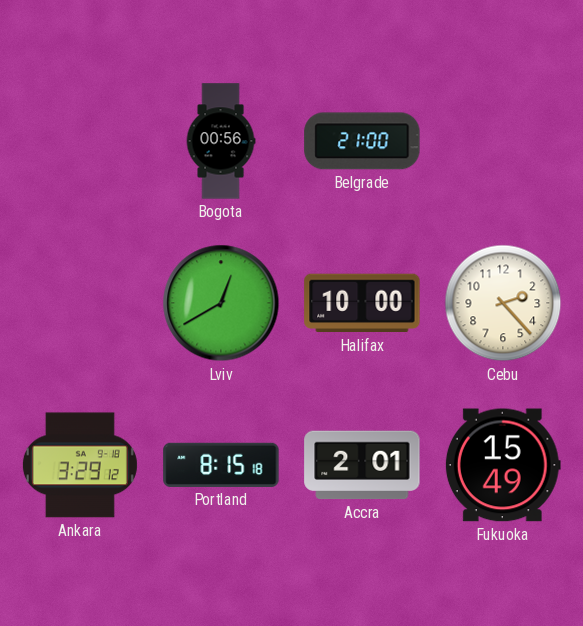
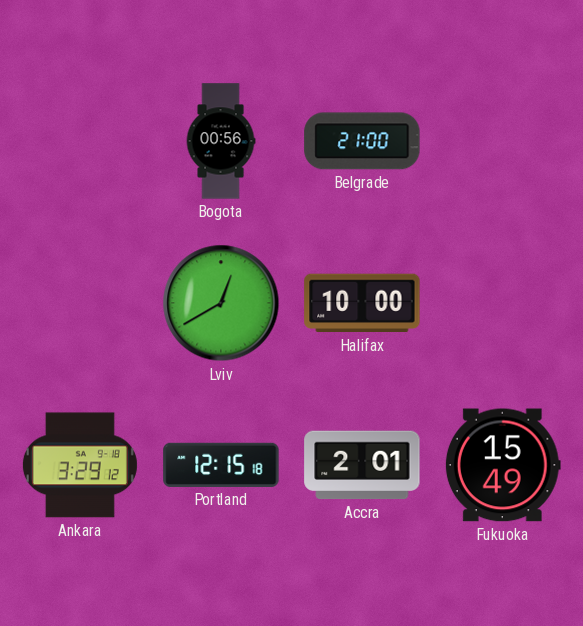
Cebu: 2:23 -> none
Portland: 8:15 -> 12:15
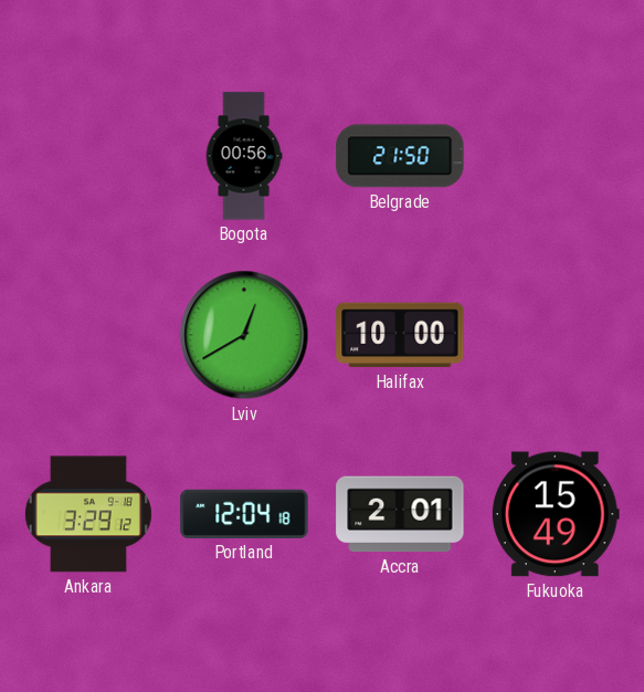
Belgrade: 21:00 -> 21:50
Portland: 12:15 -> 12:04
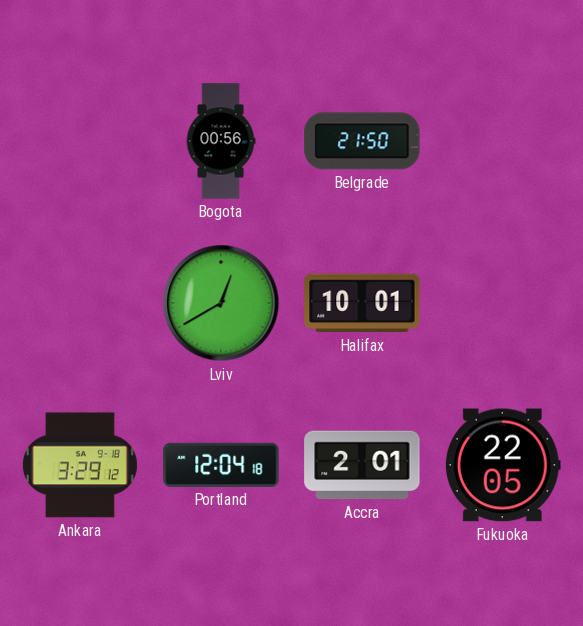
Halifax: 10:00 -> 10:01
Fukuoka: 15:49 -> 22:05
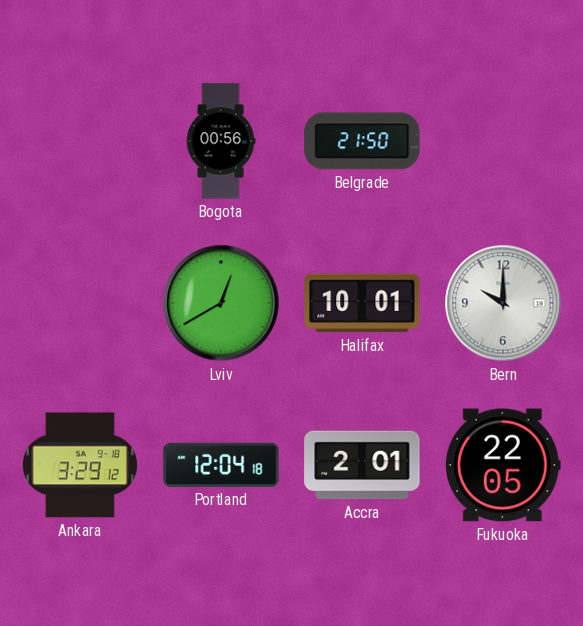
Bern: none -> 10:00
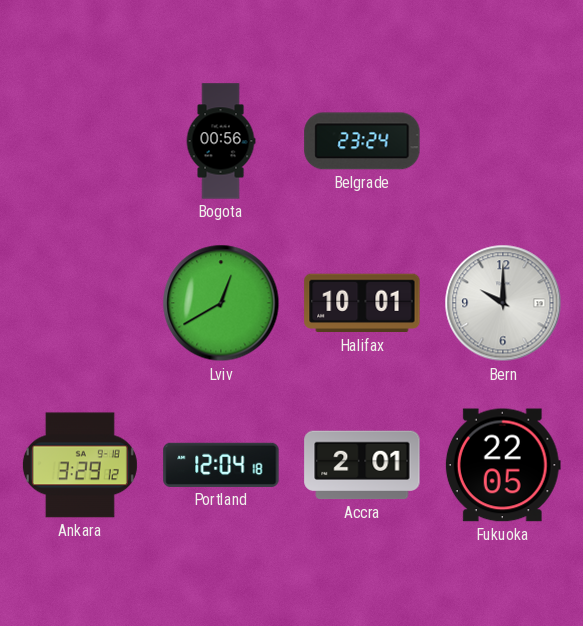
Belgrade: 21:50 -> 23:24
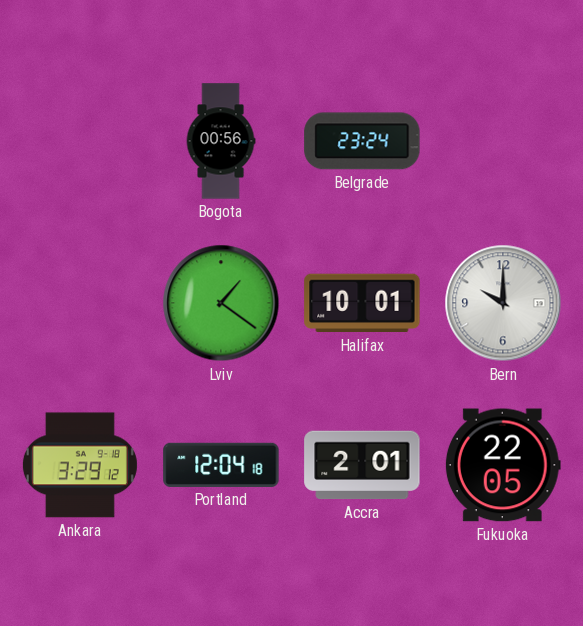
Lviv: 12:40 -> 1:21
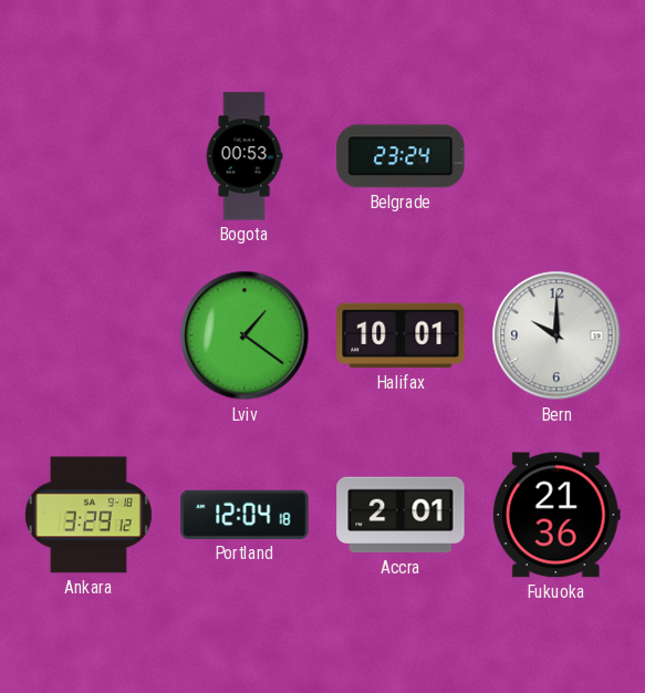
Bogota: 00:56 -> 00:53
Fukuoka: 22:05 -> 21:36
